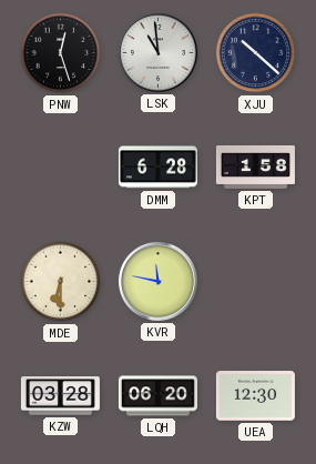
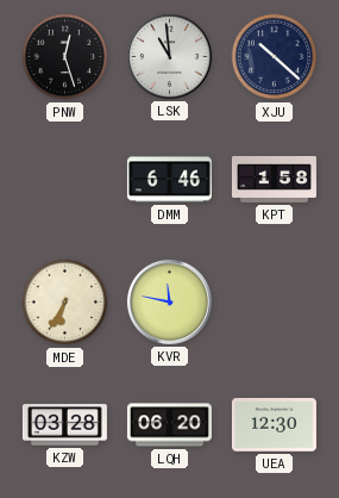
DMM: 6:28 -> 6:46
MDE: 6:30 -> 6:35
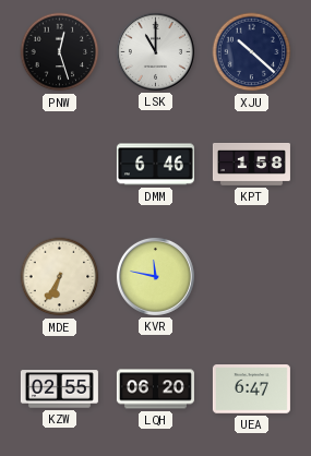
LSK: 10:59 -> 11:00
KZW: 03:28 -> 02:55
UEA: 12:30 -> 6:47
